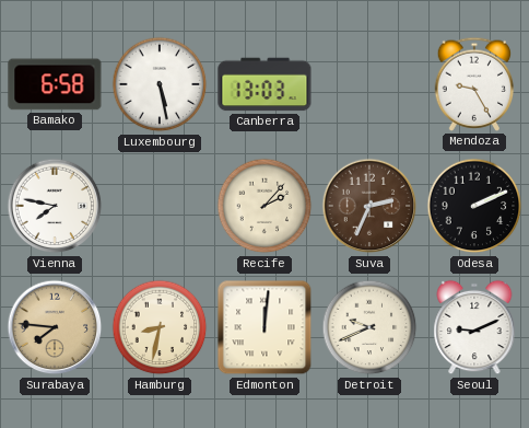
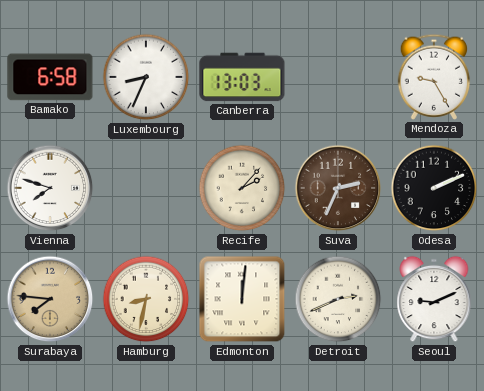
Luxembourg: 5:28 -> 8:34
Vienna: 7:47 -> 7:48
Detroit: 9:41 -> 2:41
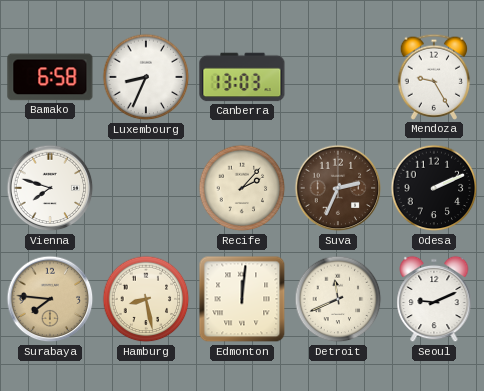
Hamburg: 8:32 -> 8:28
Detroit: 2:41 -> 11:41
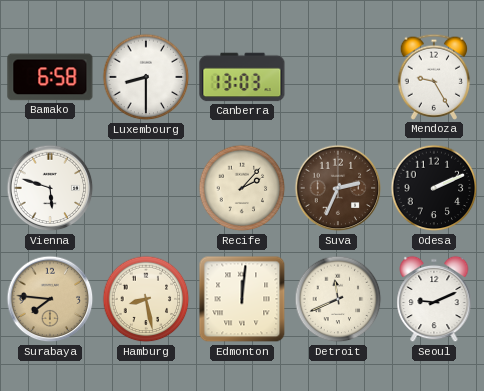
Luxembourg: 8:34 -> 8:30
Vienna: 7:48 -> 5:48
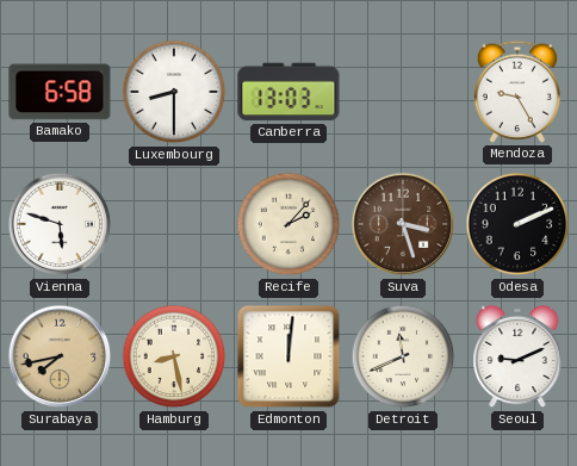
Suva: 2:34 -> 3:27
Surabaya: 7:46 -> 7:43
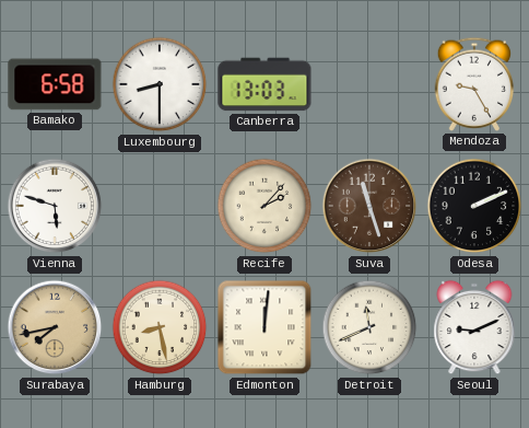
Suva: 3:27 -> 11:27
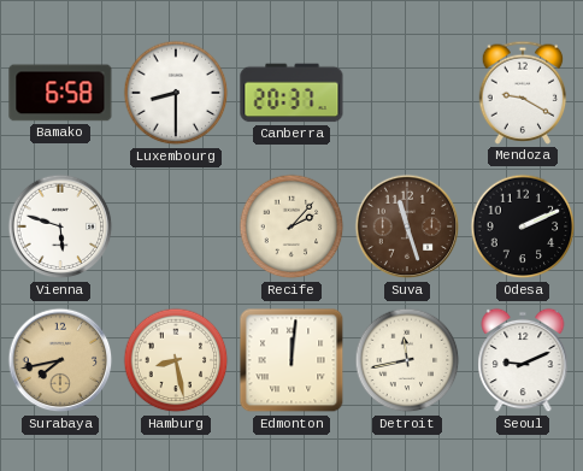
Canberra: 13:03 -> 20:37
Mendoza: 9:25 -> 9:20
Detroit: 11:41 -> 11:43
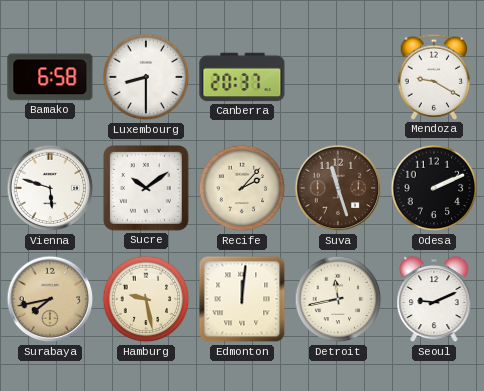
Sucre: none -> 10:09
Hamburg: 8:28 -> 9:28
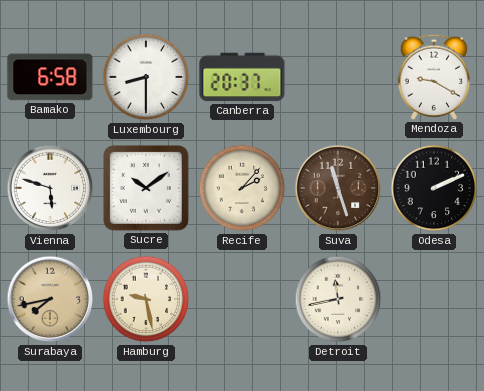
Edmonton: 12:01 -> none
Seoul: 9:11 -> none
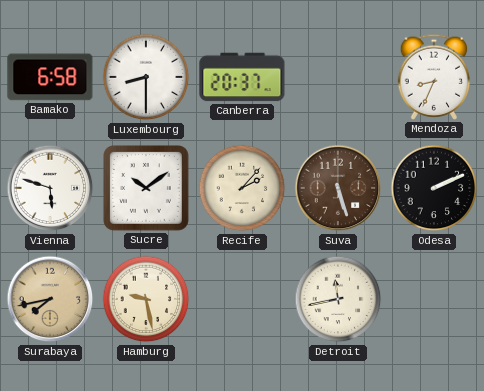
Mendoza: 9:20 -> 8:34
Suva: 11:27 -> 5:27
